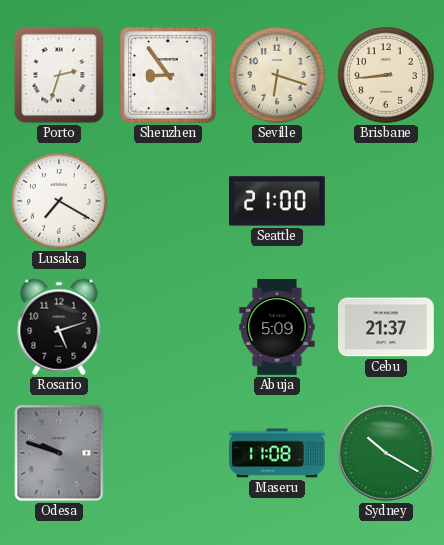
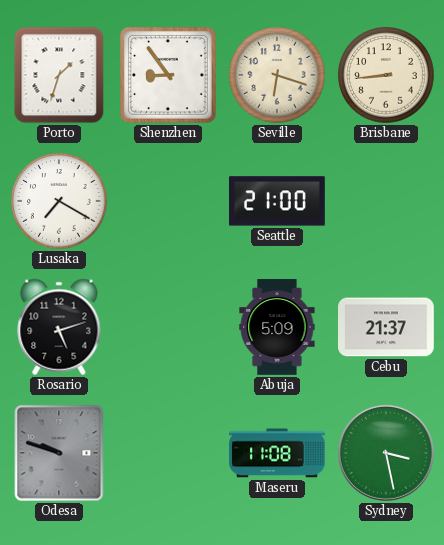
Porto: 2:33 -> 1:33
Sydney: 10:20 -> 3:28
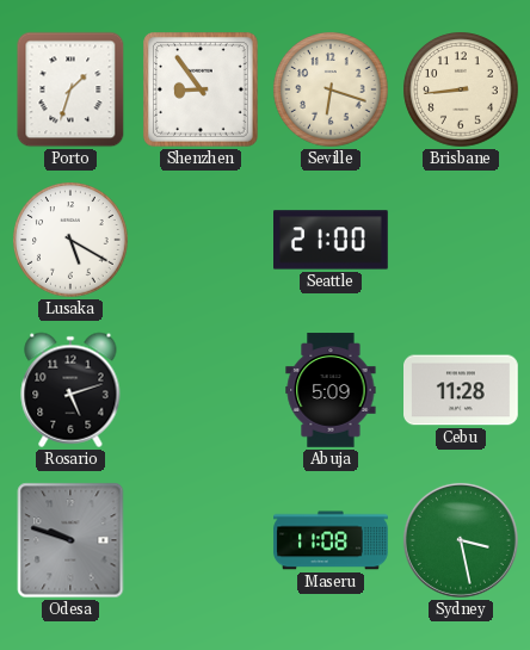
Lusaka: 7:20 -> 5:20
Cebu: 21:37 -> 11:28
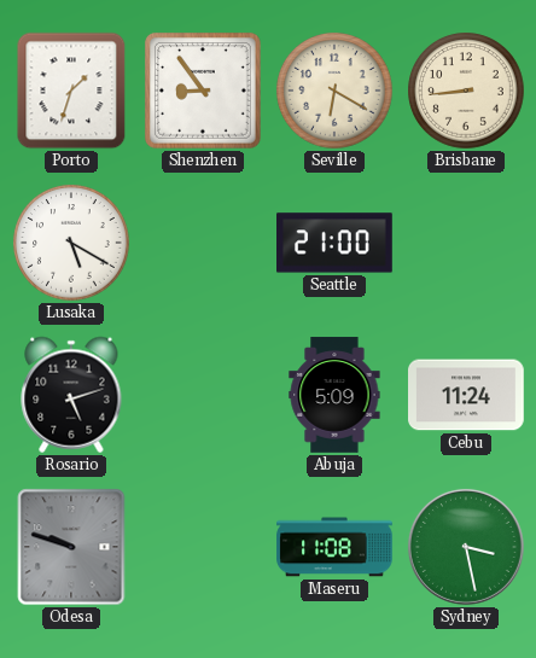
Seville: 6:18 -> 6:20
Cebu: 11:28 -> 11:24
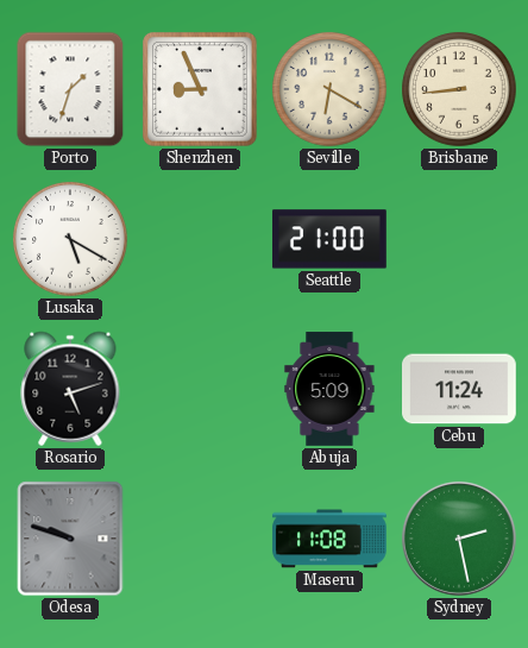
Shenzhen: 8:54 -> 8:56
Sydney: 3:28 -> 2:28
